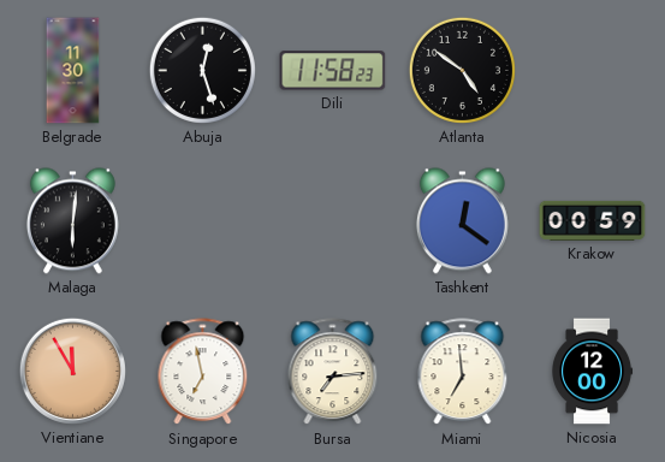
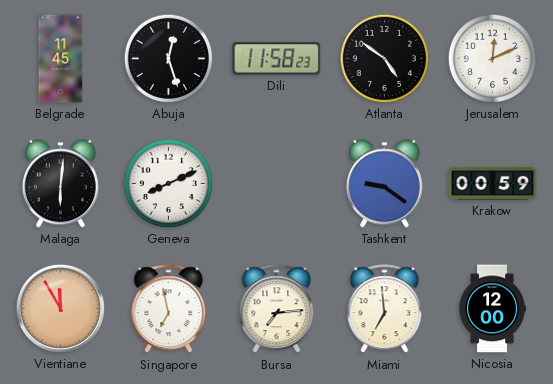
Belgrade: 11:30 -> 11:45
Jerusalem: none -> 12:11
Geneva: none -> 8:11
Tashkent: 12:21 -> 9:21
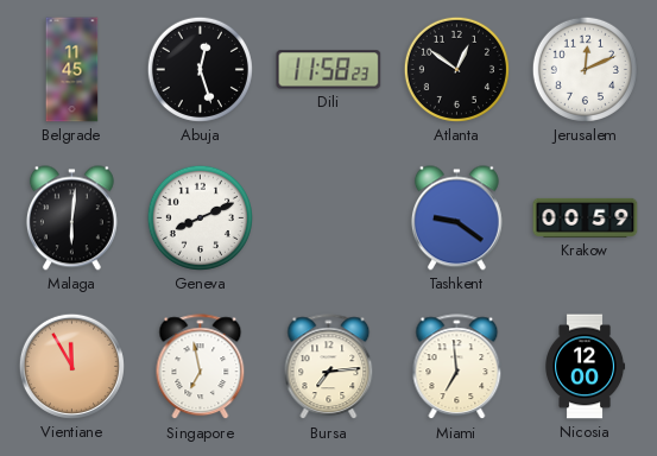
Atlanta: 4:51 -> 12:51
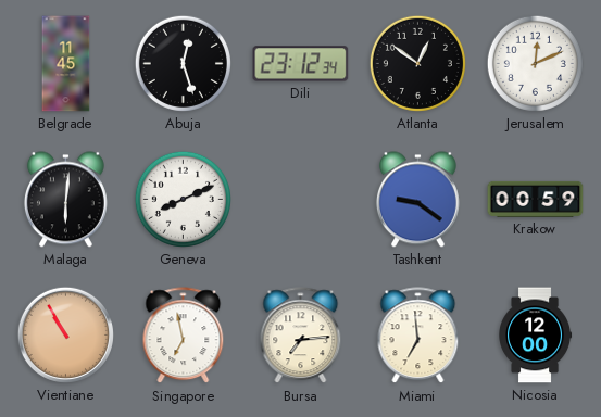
Dili: 11:58 -> 23:12
Vientiane: 11:55 -> 10:55
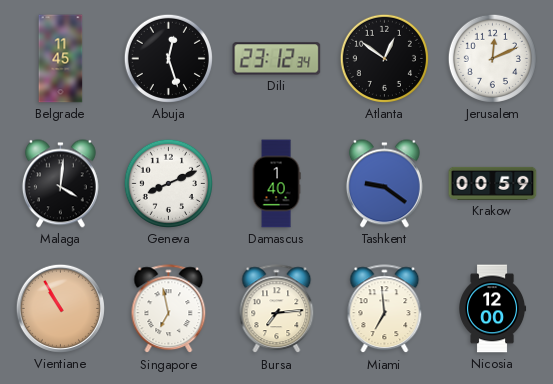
Malaga: 6:01 -> 4:01
Damascus: none -> 1:40
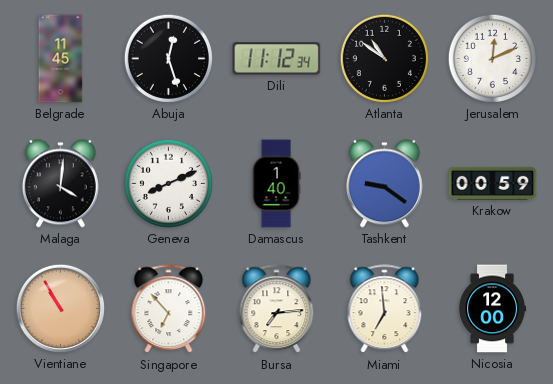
Dili: 23:12 -> 11:12
Atlanta: 12:51 -> 10:51
Singapore: 6:58 -> 6:53
